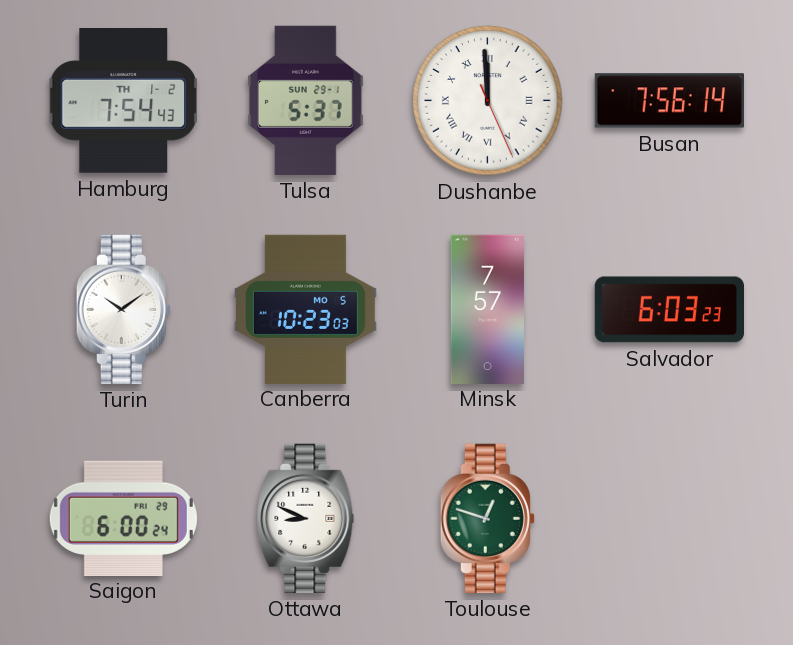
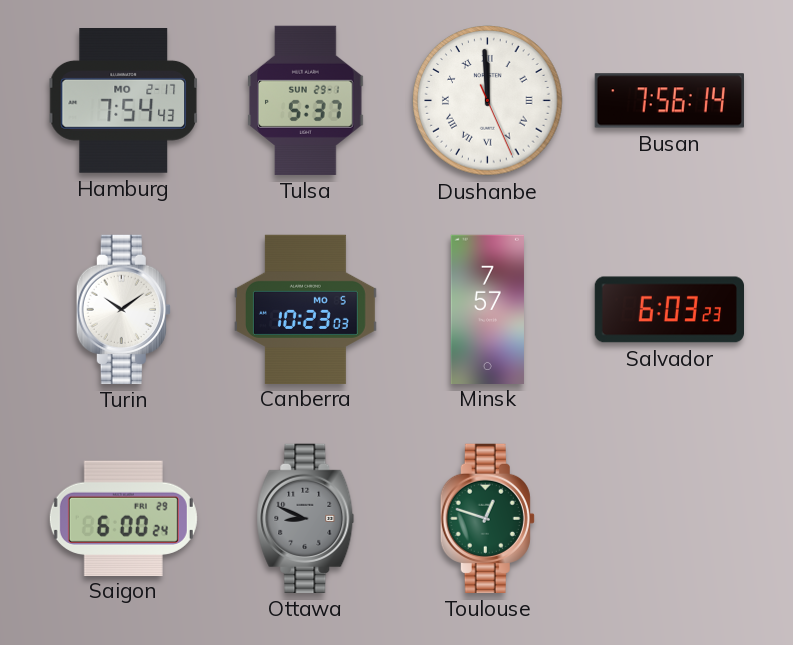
Hamburg date: TH 1-2 -> MO 2-17
Ottawa dial: white -> grey
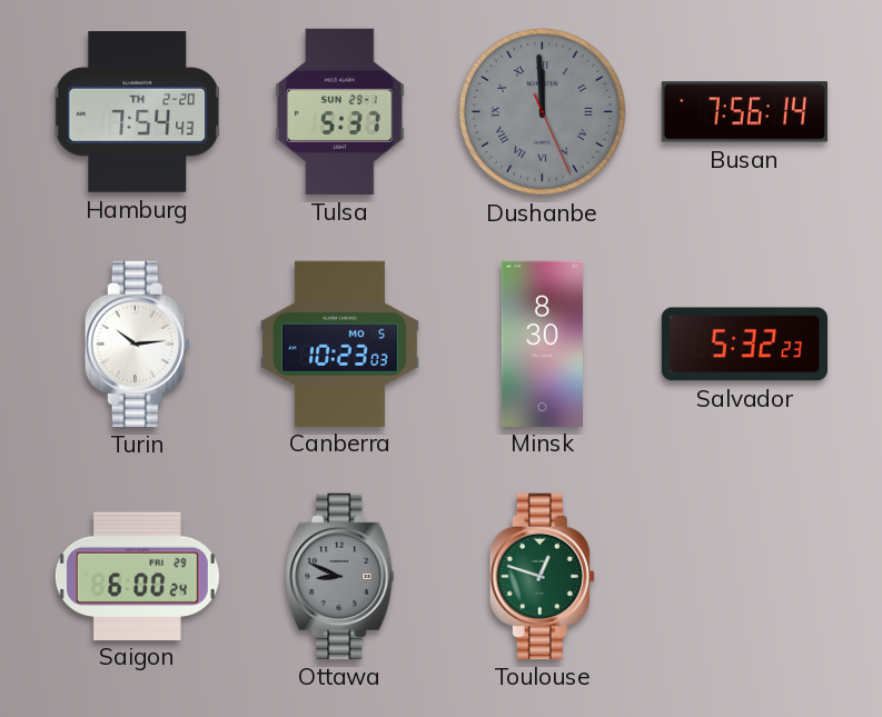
Hamburg date: MO 2-17 -> TH 2-20
Dushanbe dial: white -> grey
Turin: 10:09 -> 10:14
Minsk: 7:57 -> 8:30
Salvador: 6:03 -> 5:32
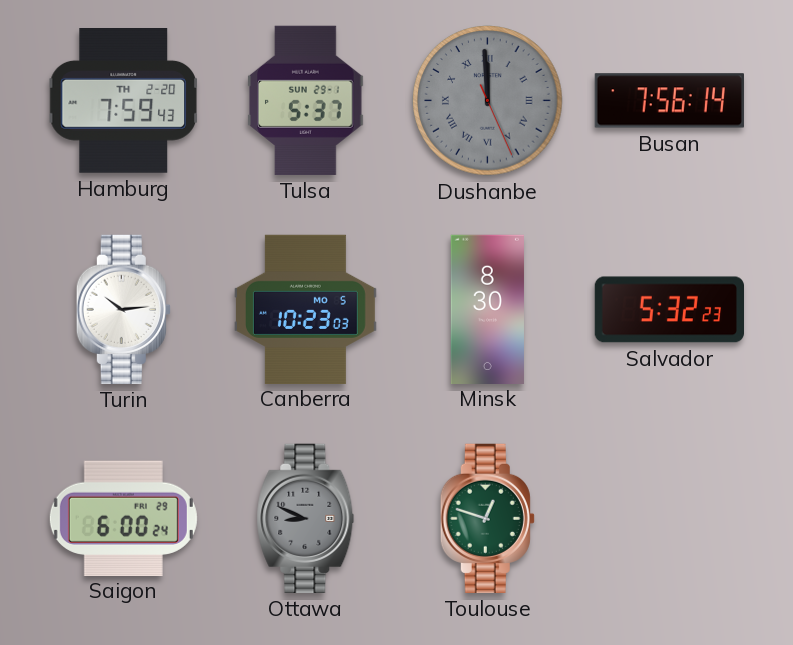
Hamburg: 7:54 -> 7:59
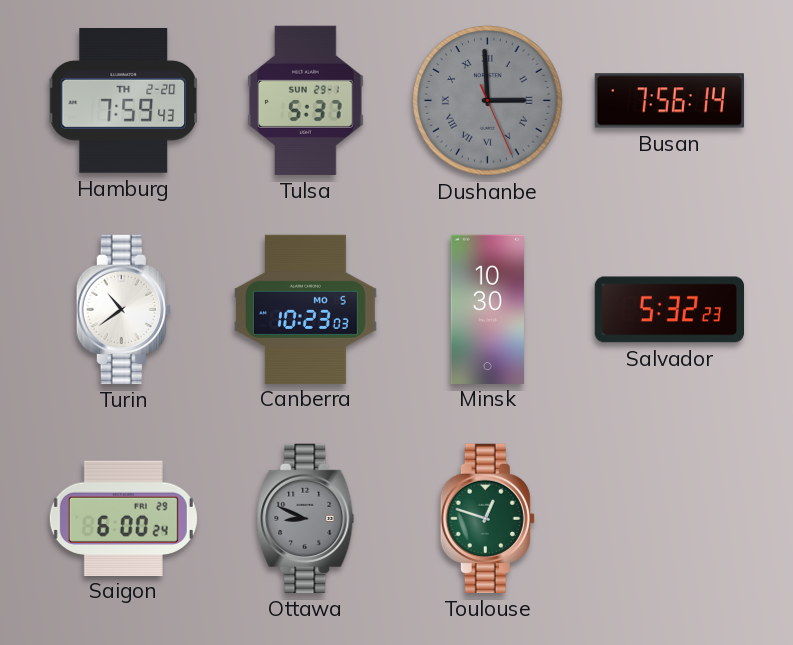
Dushanbe: 11:59 -> 2:59
Turin: 10:14 -> 10:39
Minsk: 8:30 -> 10:30
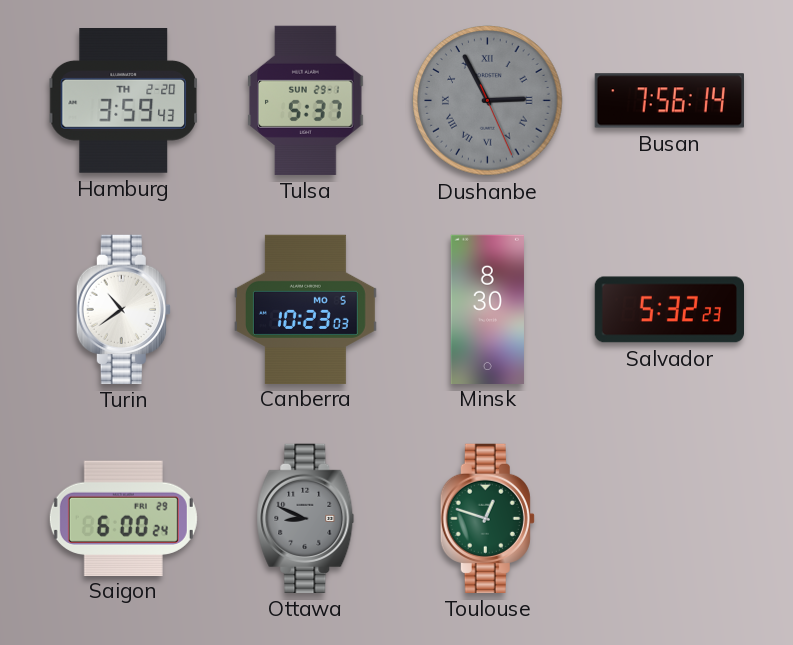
Hamburg: 7:59 -> 3:59
Dushanbe: 2:59 -> 2:55
Minsk: 10:30 -> 8:30
